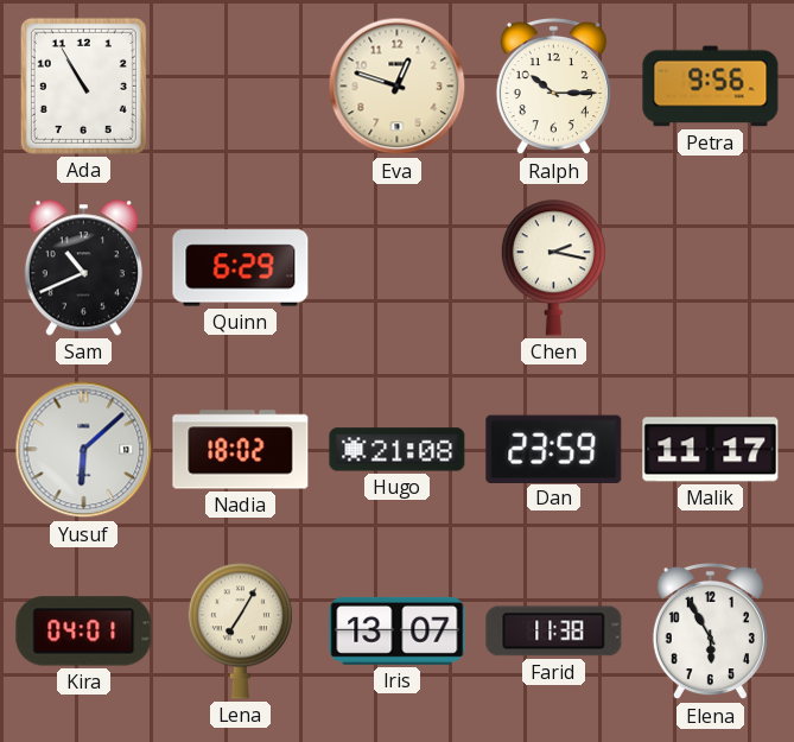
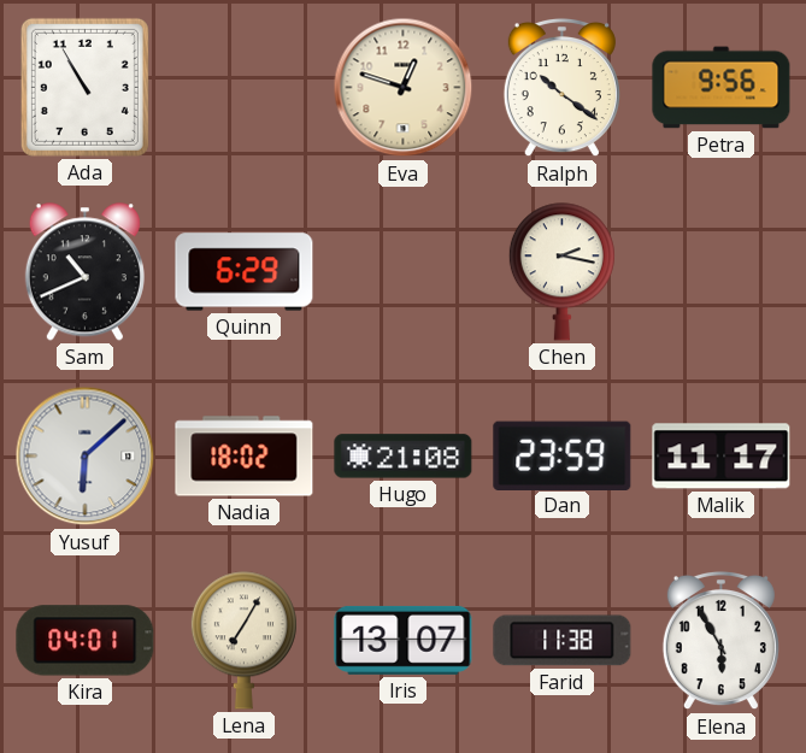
Ralph: 10:15 -> 10:21
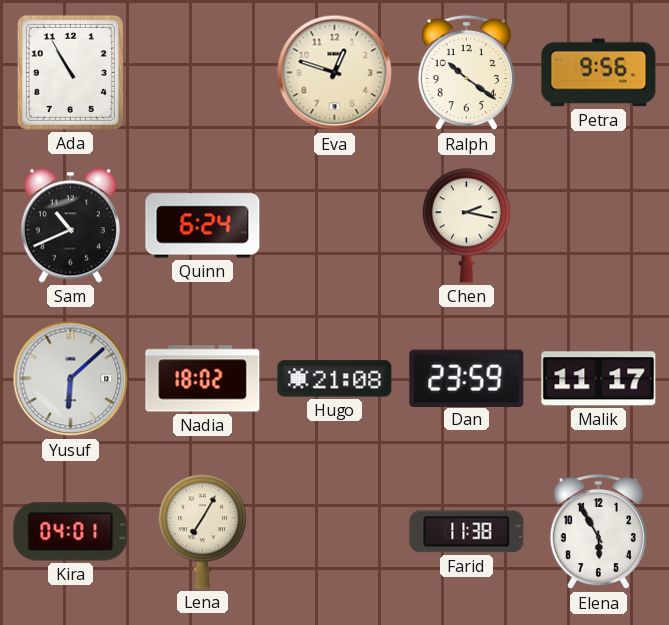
Quinn: 6:29 -> 6:24
Iris: 13:07 -> none
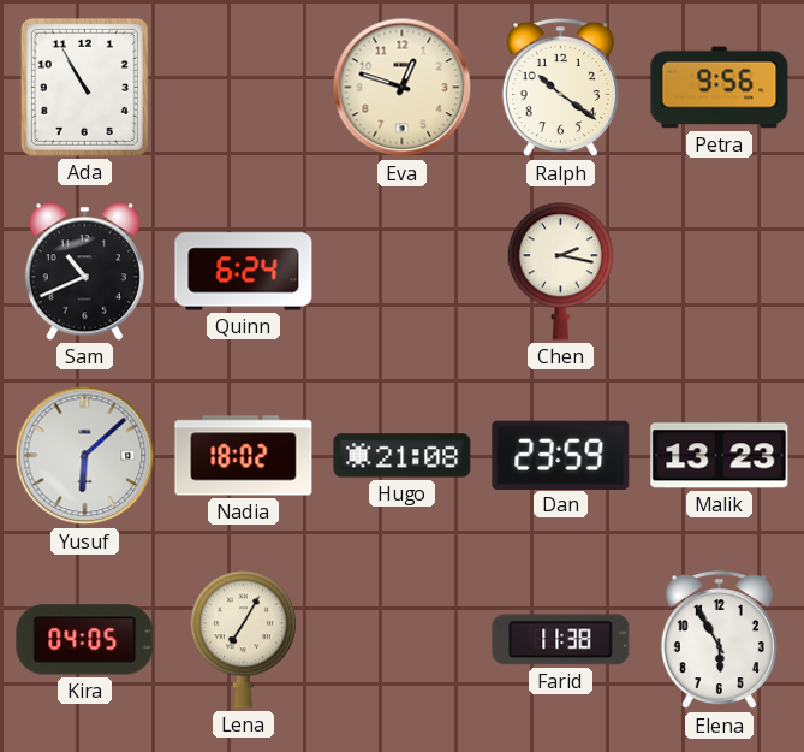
Malik: 11:17 -> 13:23
Kira: 04:01 -> 04:05
